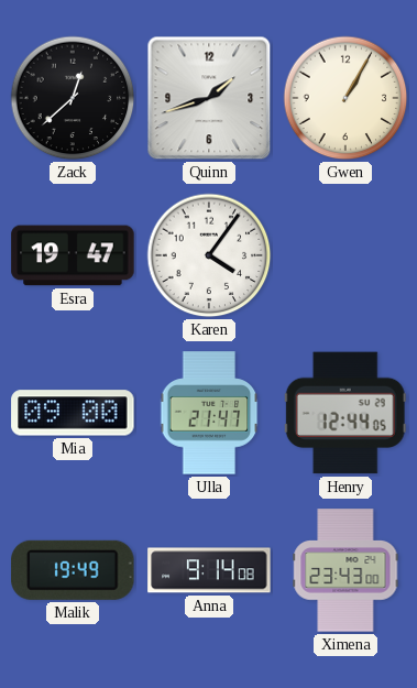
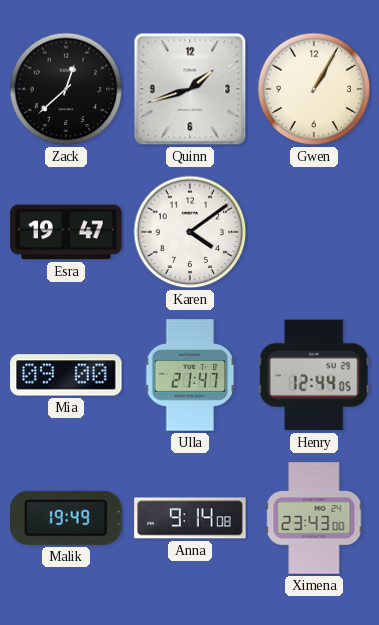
Karen: 4:06 -> 4:09
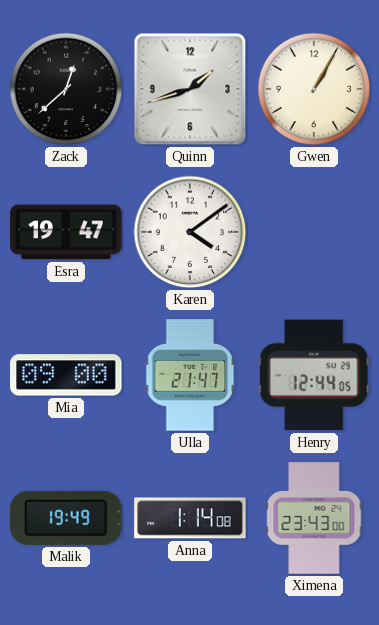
Anna: 9:14 -> 1:14
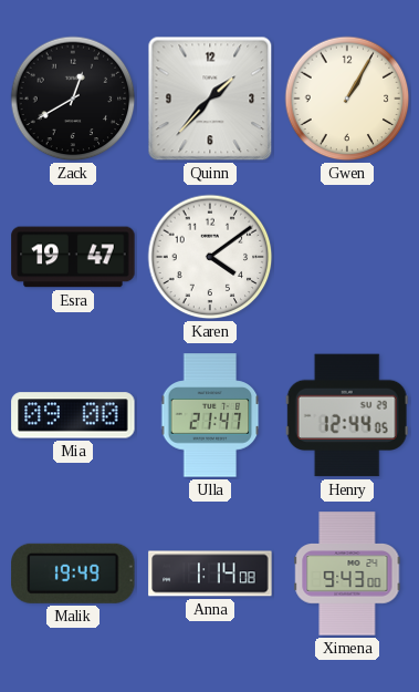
Zack: 12:38 -> 12:40
Quinn: 1:42 -> 1:37
Ximena: 23:43 -> 9:43
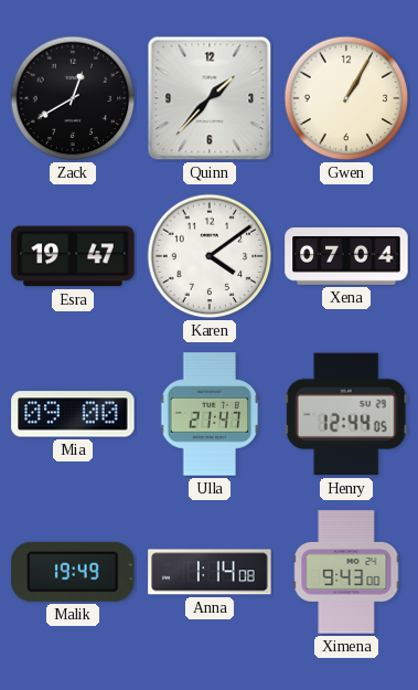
Xena: none -> 07:04
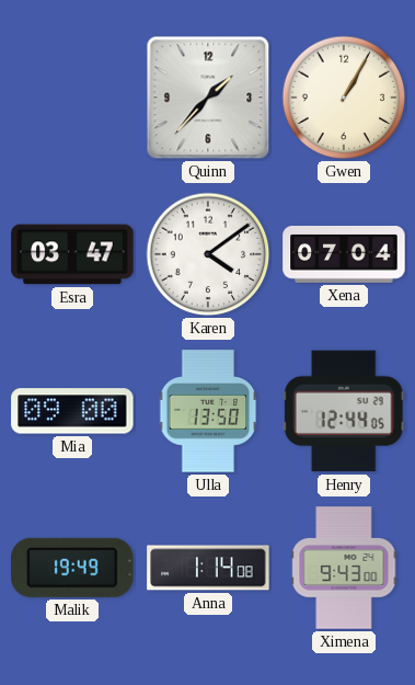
Zack: 12:40 -> none
Esra: 19:47 -> 03:47
Ulla: 21:47 -> 13:50
